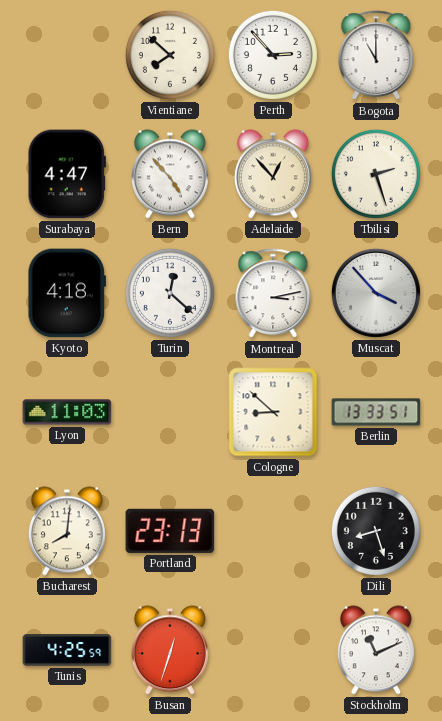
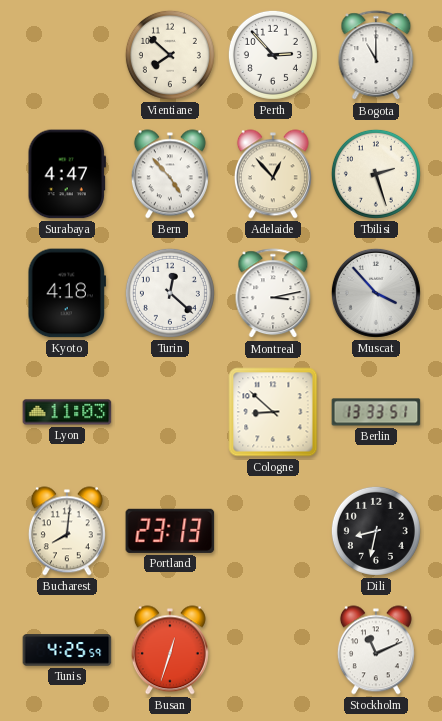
Dili: 8:27 -> 8:32
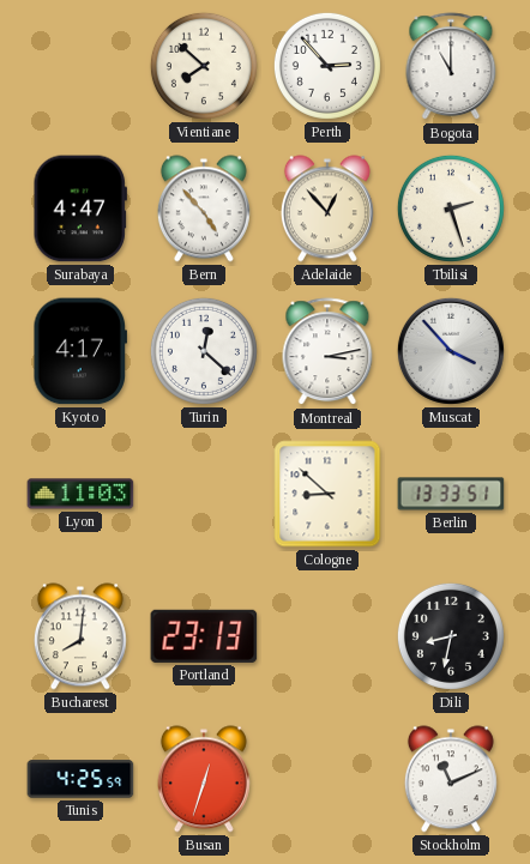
Kyoto: 4:18 -> 4:17
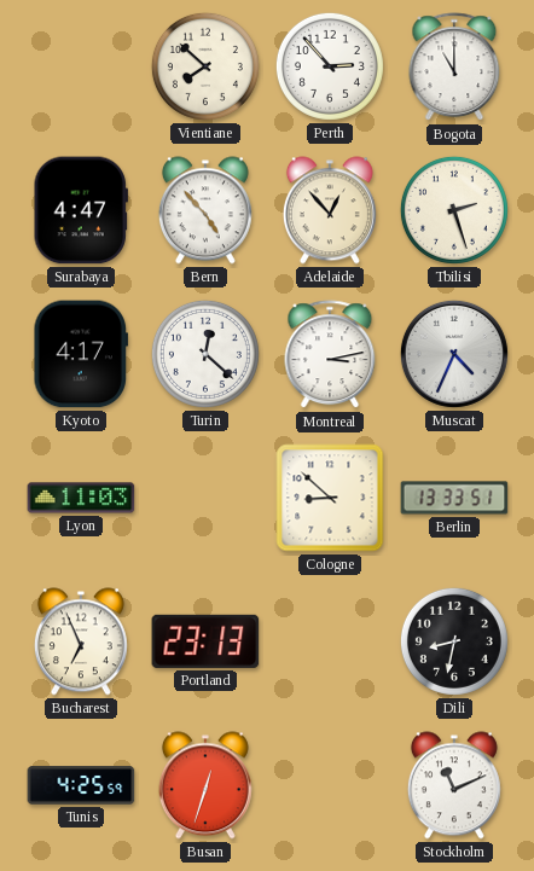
Muscat: 3:53 -> 4:34
Bucharest: 8:01 -> 6:56
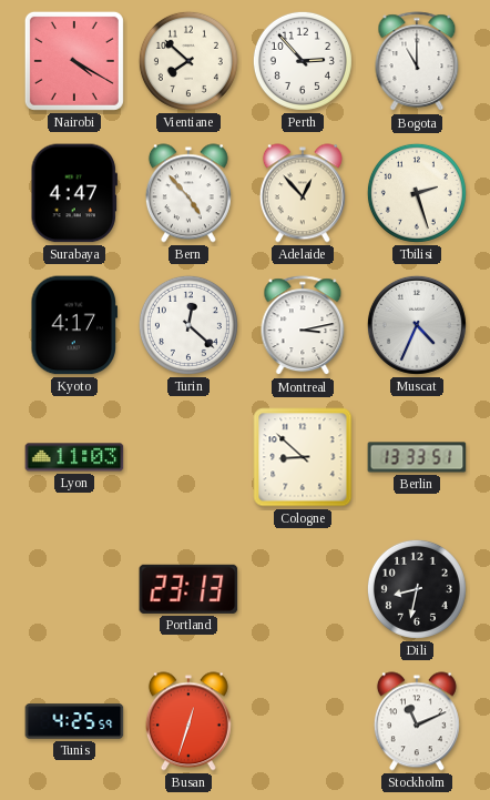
Nairobi: none -> 4:20
Bucharest: 6:56 -> none
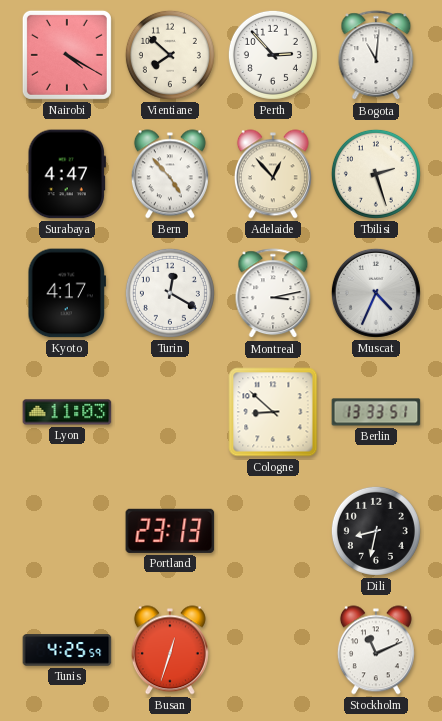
Bogota: 11:00 -> 11:01
Turin: 12:22 -> 12:20
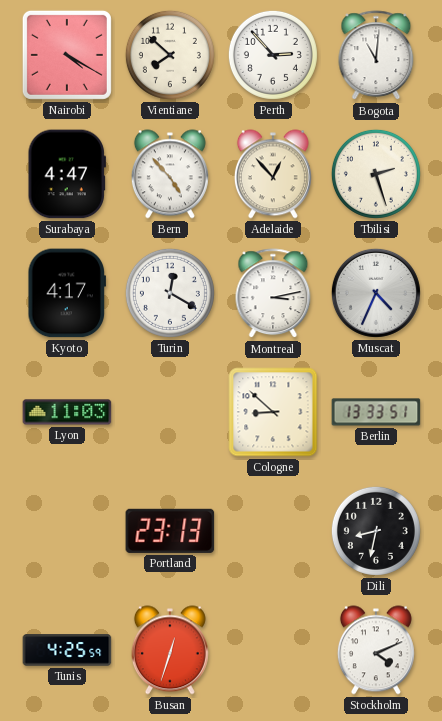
Stockholm: 11:11 -> 4:11
